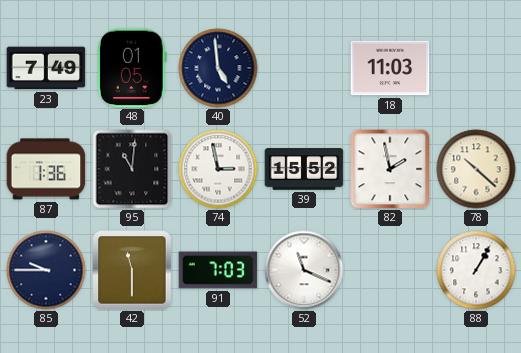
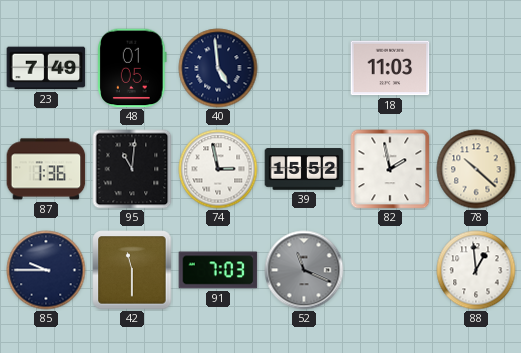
52 dial: white -> grey
88: 1:05 -> 12:59
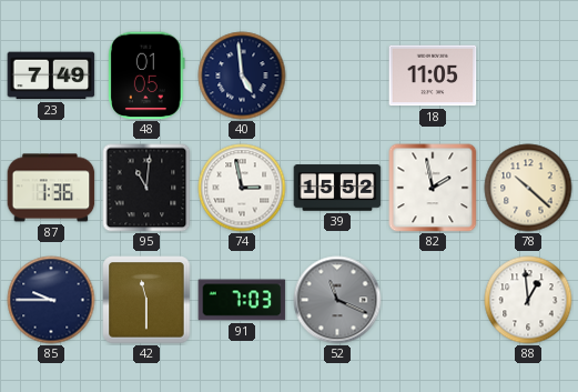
18: 11:03 -> 11:05
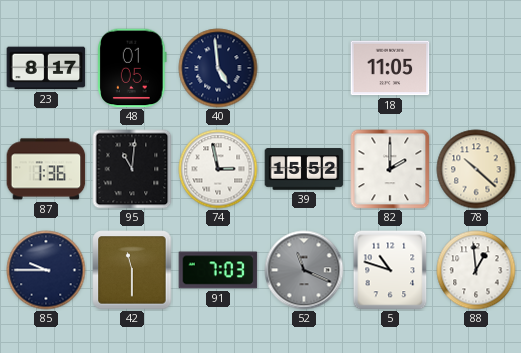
23: 7:49 -> 8:17
82: 1:58 -> 2:00
5: none -> 10:48
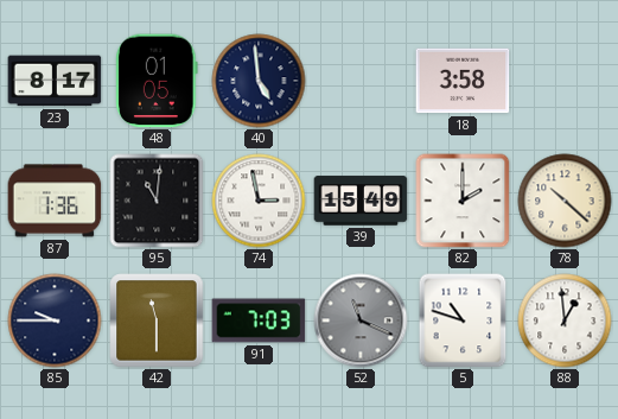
18: 11:05 -> 3:58
39: 15:52 -> 15:49
